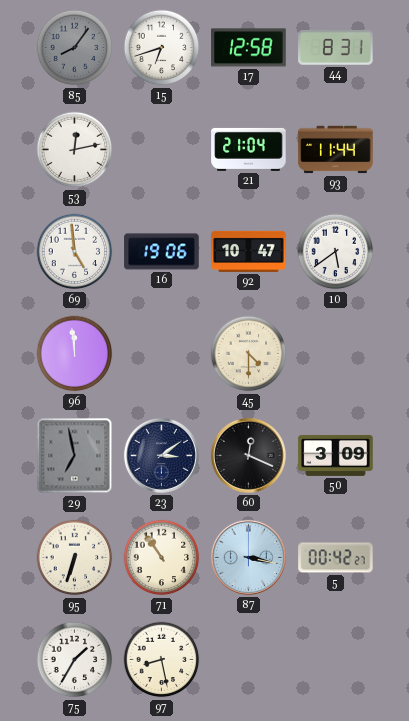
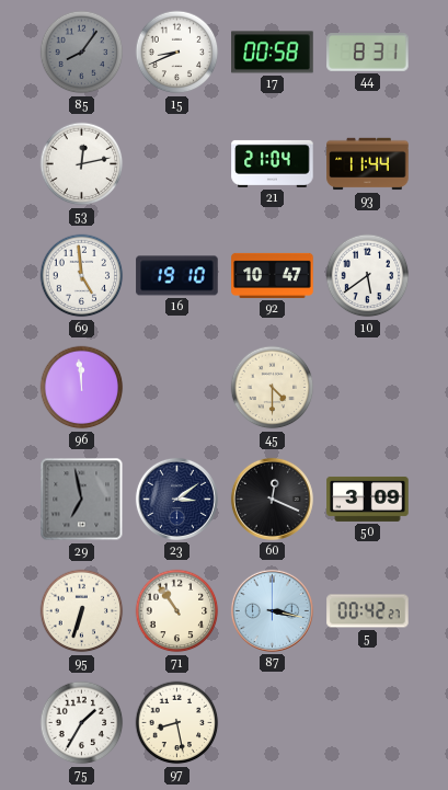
15: 6:42 -> 8:41
17: 12:58 -> 00:58
16: 19:06 -> 19:10
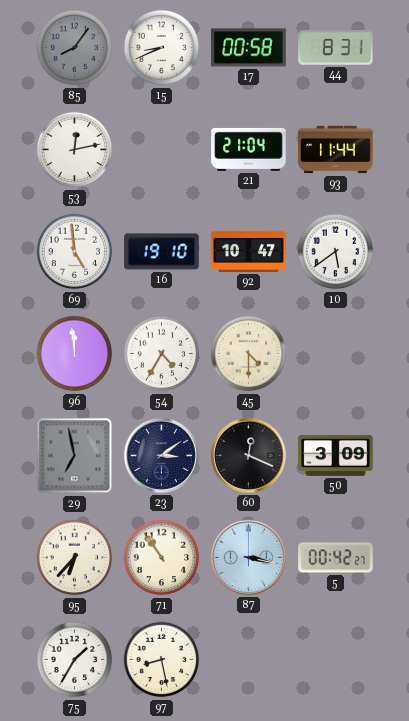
54: none -> 4:35
95: 6:33 -> 6:37
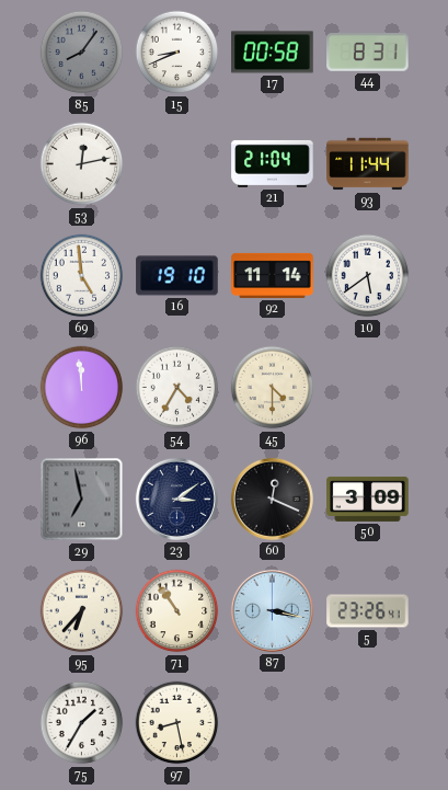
92: 10:47 -> 11:14
5: 00:42 -> 23:26
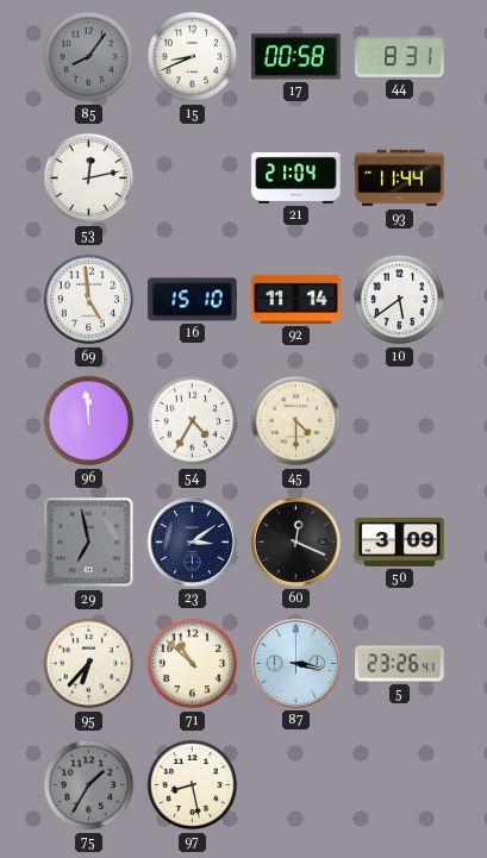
16: 19:10 -> 15:10
71: 10:54 -> 10:52
75 dial: white -> grey
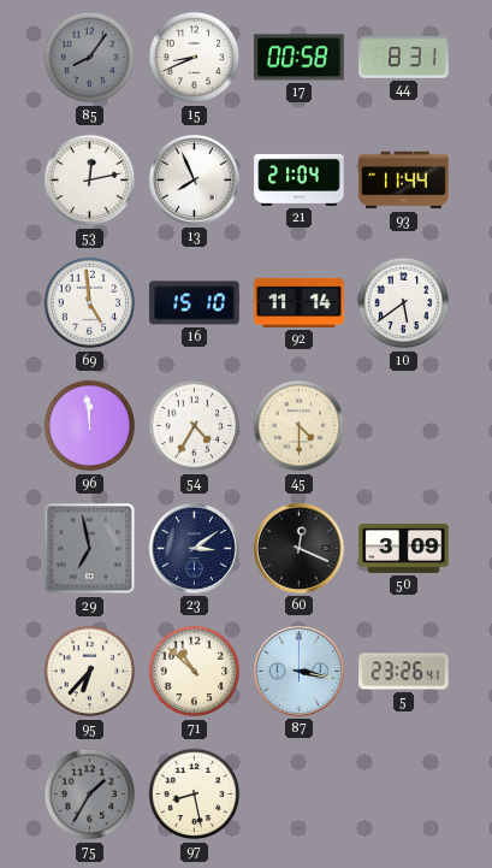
13: none -> 7:56
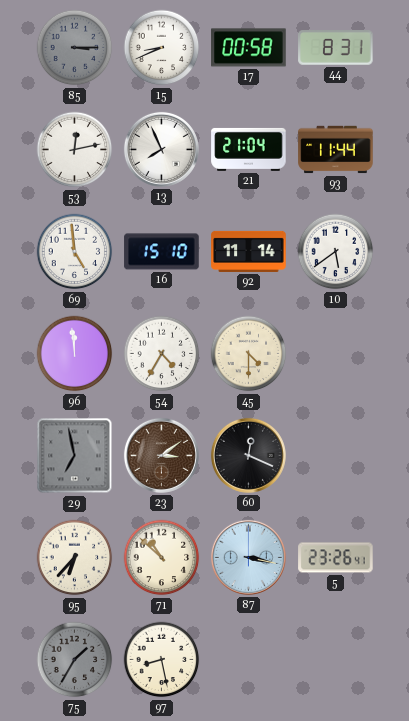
85: 8:06 -> 3:15
23 dial: navy -> brown
50: 3:09 -> none
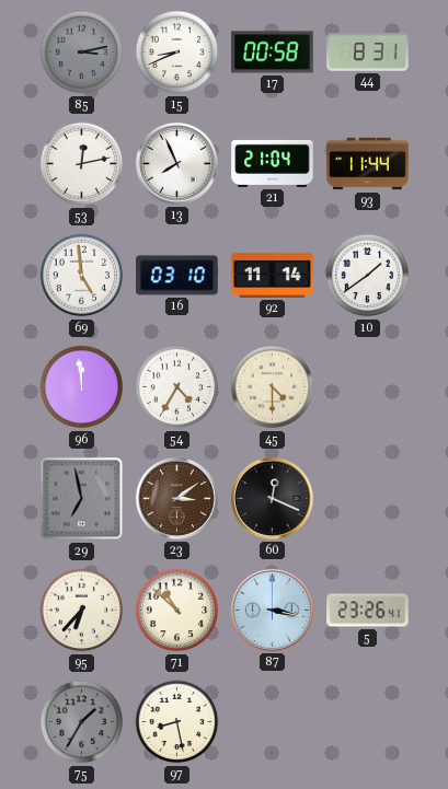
85: 3:15 -> 3:13
16: 15:10 -> 03:10
10: 5:39 -> 1:39
